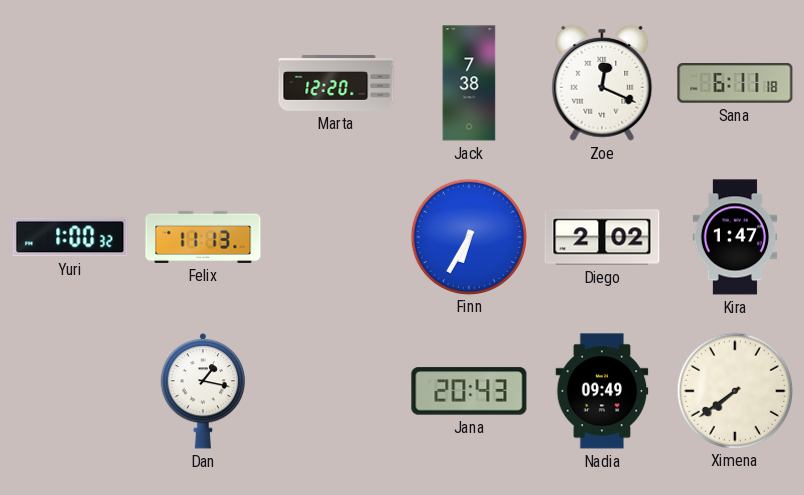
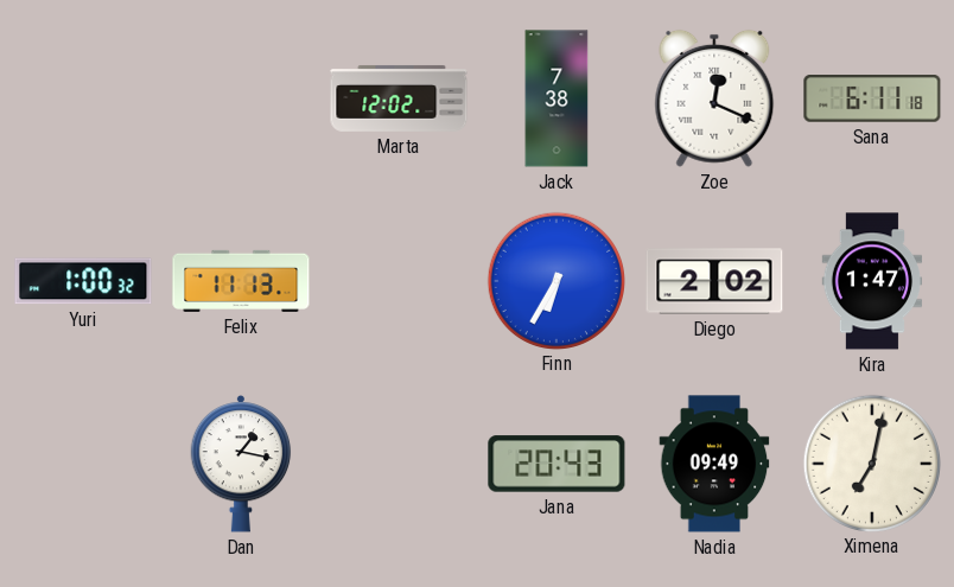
Marta: 12:20 -> 12:02
Ximena: 7:39 -> 7:02
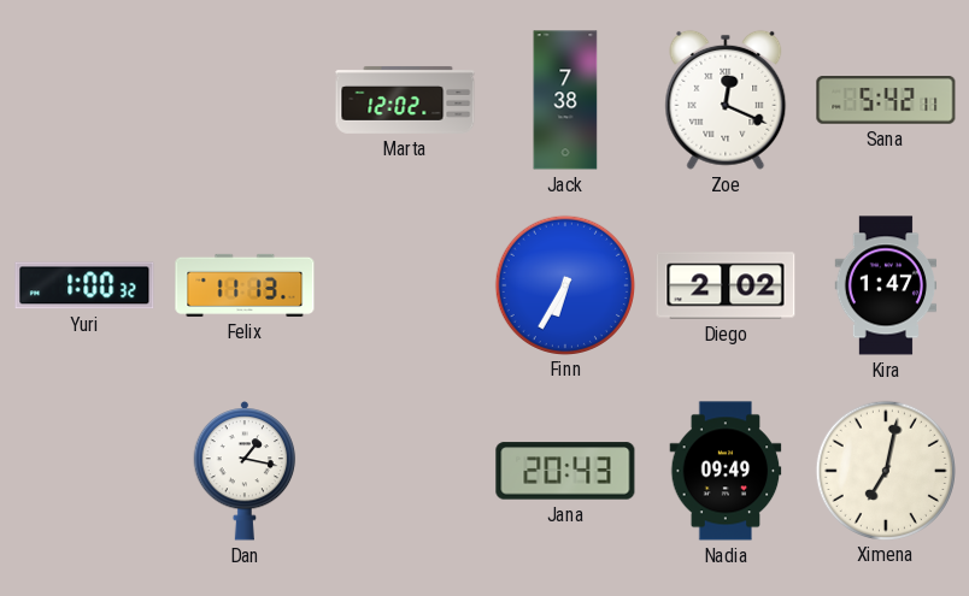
Sana: 6:11 -> 5:42
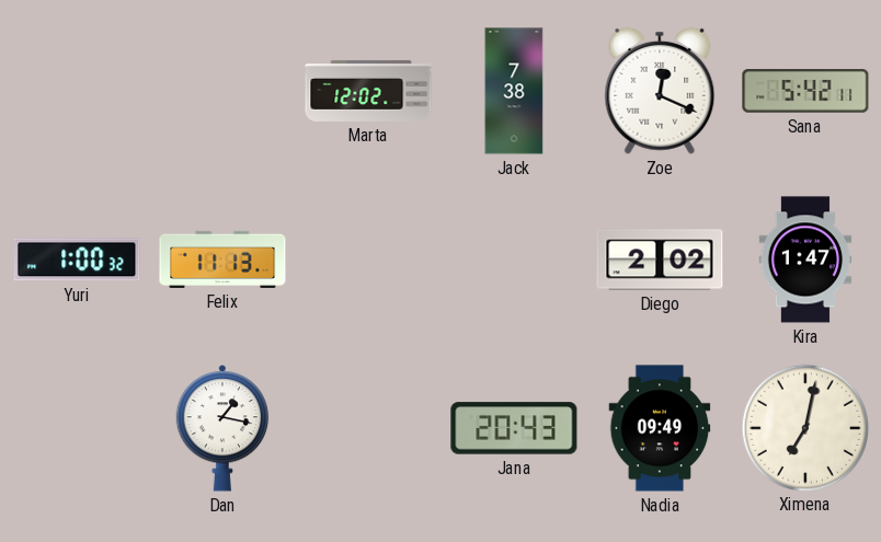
Finn: 6:35 -> none
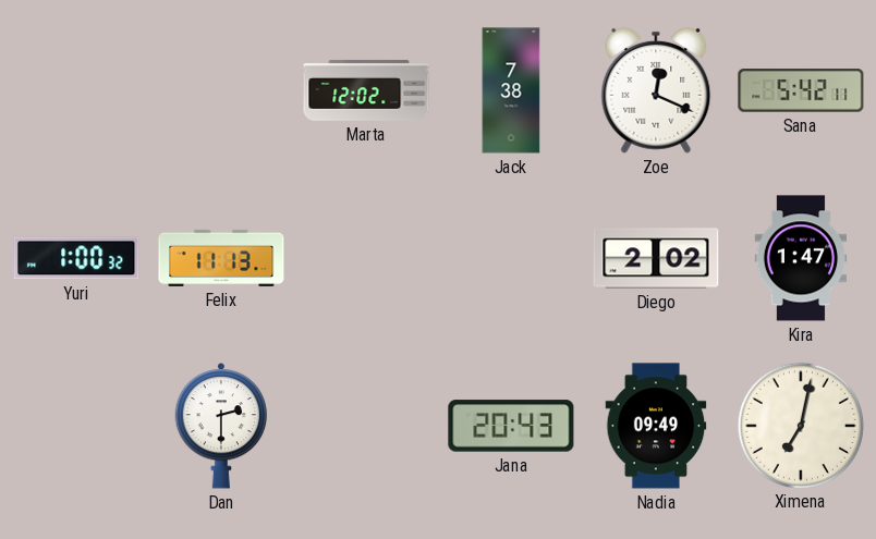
Dan: 1:17 -> 2:30
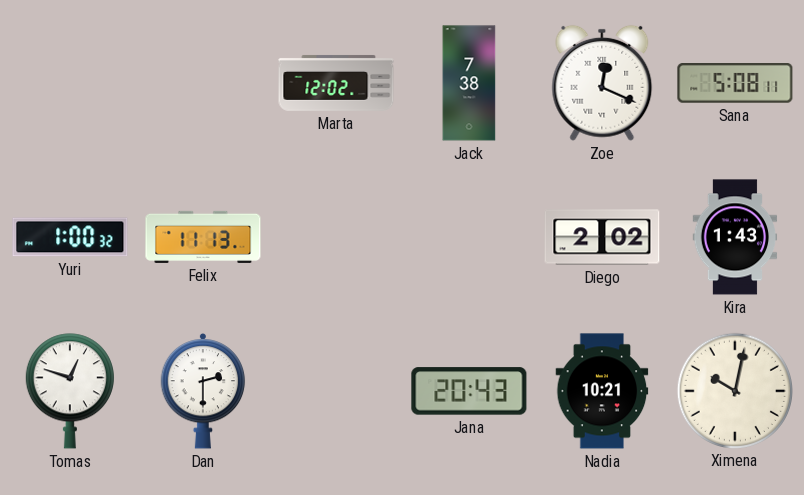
Sana: 5:42 -> 5:08
Kira: 1:47 -> 1:43
Tomas: none -> 12:48
Nadia: 09:49 -> 10:21
Ximena: 7:02 -> 10:02
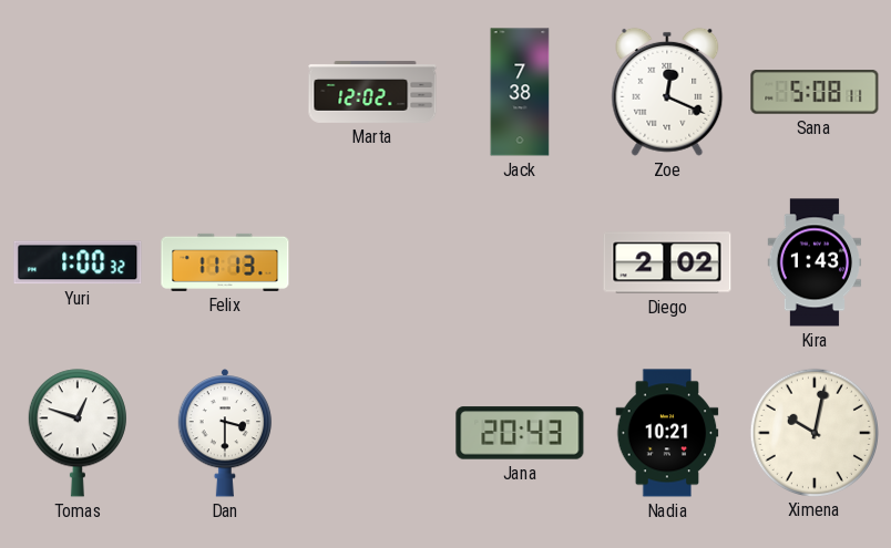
Dan: 2:30 -> 3:30
